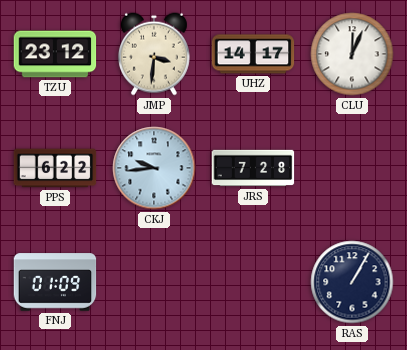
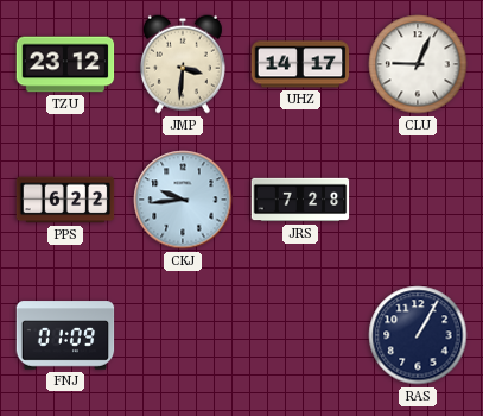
CLU: 12:04 -> 9:04
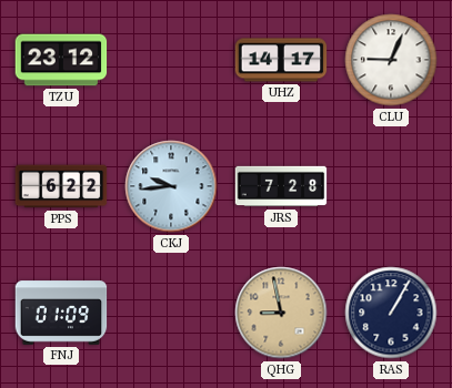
JMP: 3:31 -> none
QHG: none -> 8:58
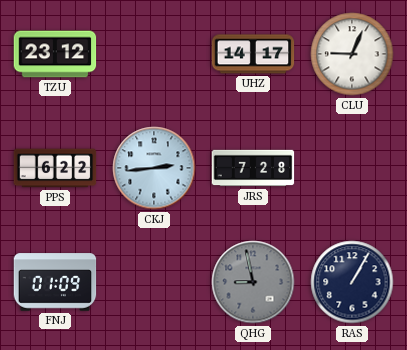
CKJ: 9:44 -> 2:44
QHG dial: champagne -> grey
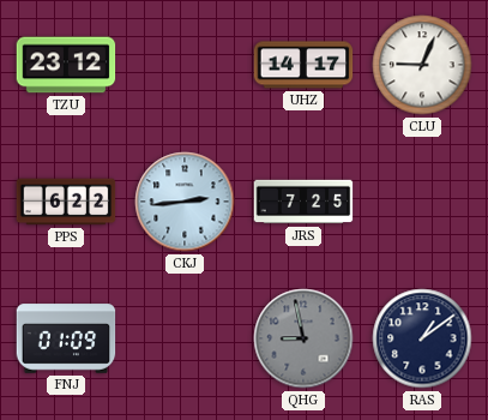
JRS: 7:28 -> 7:25
RAS: 1:05 -> 1:09
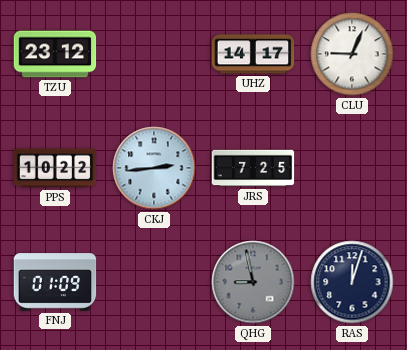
PPS: 6:22 -> 10:22
RAS: 1:09 -> 12:03
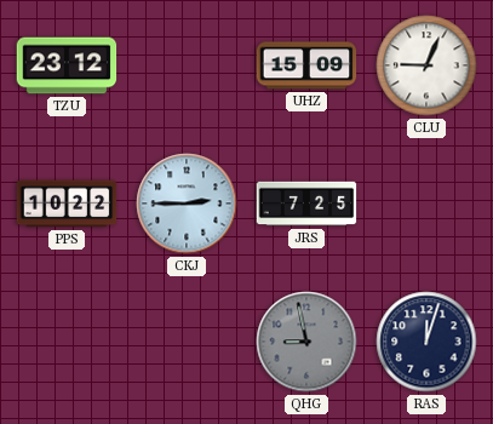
UHZ: 14:17 -> 15:09
CKJ: 2:44 -> 2:45
FNJ: 01:09 -> none
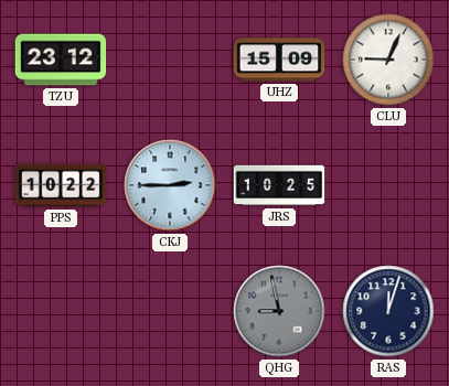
JRS: 7:25 -> 10:25
